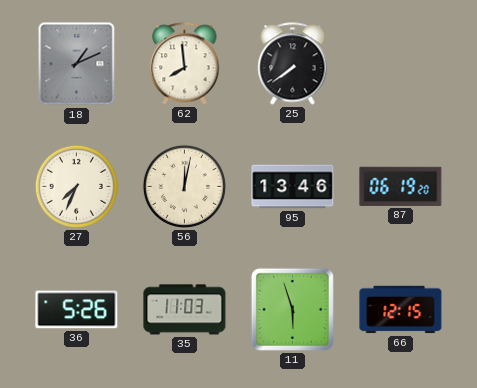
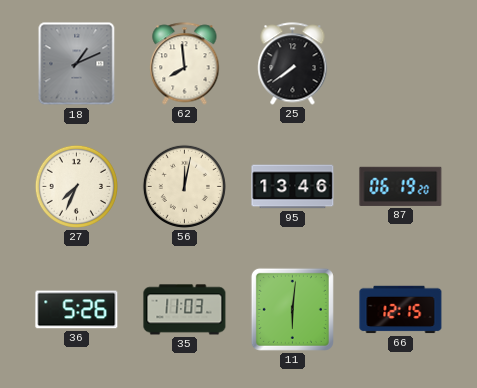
11: 5:57 -> 6:01
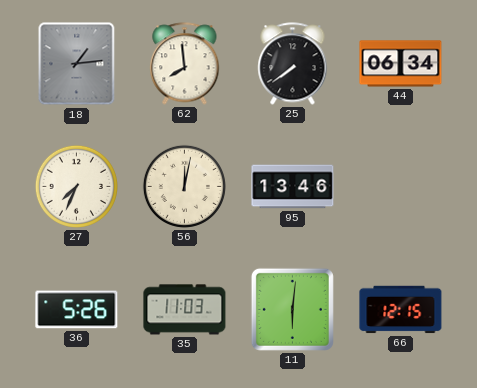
18: 1:11 -> 1:14
44: none -> 06:34
87: 06:19 -> none
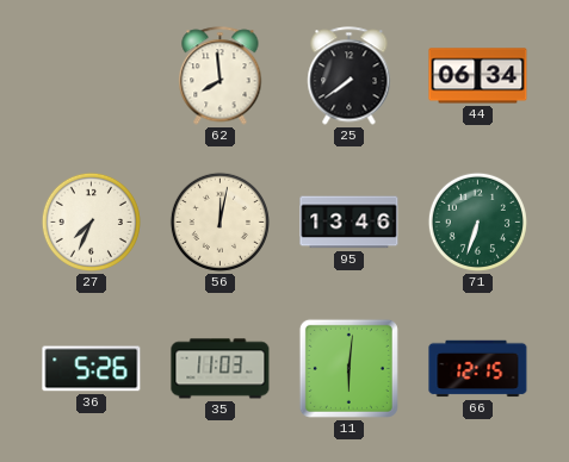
18: 1:14 -> none
71: none -> 6:33
